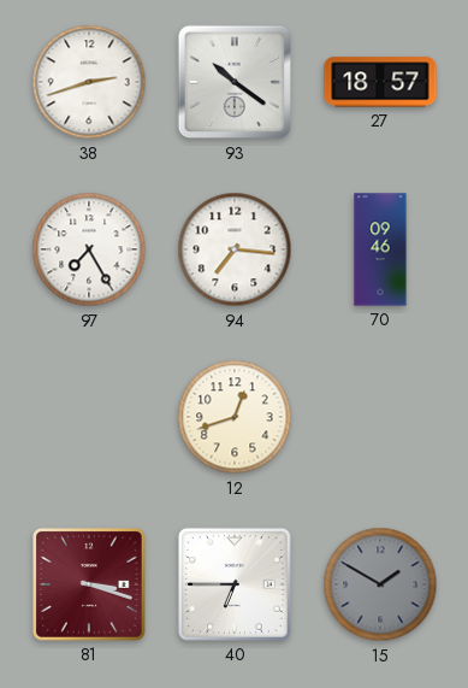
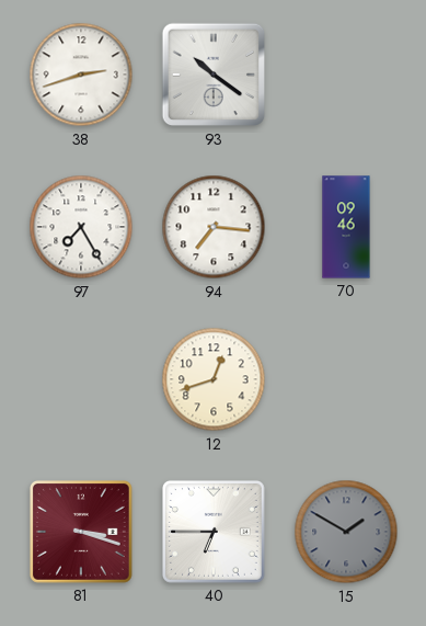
27: 18:57 -> none
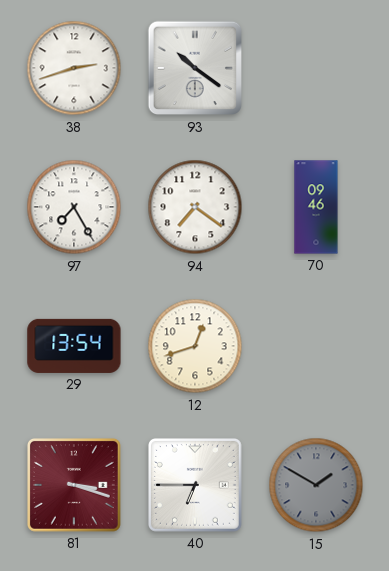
94: 7:16 -> 7:21
29: none -> 13:54
